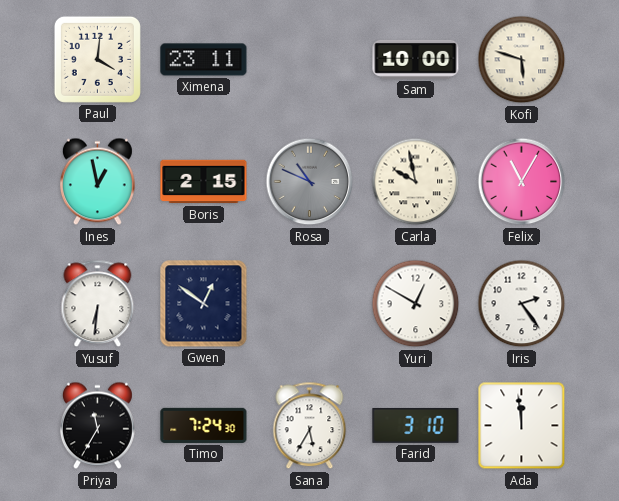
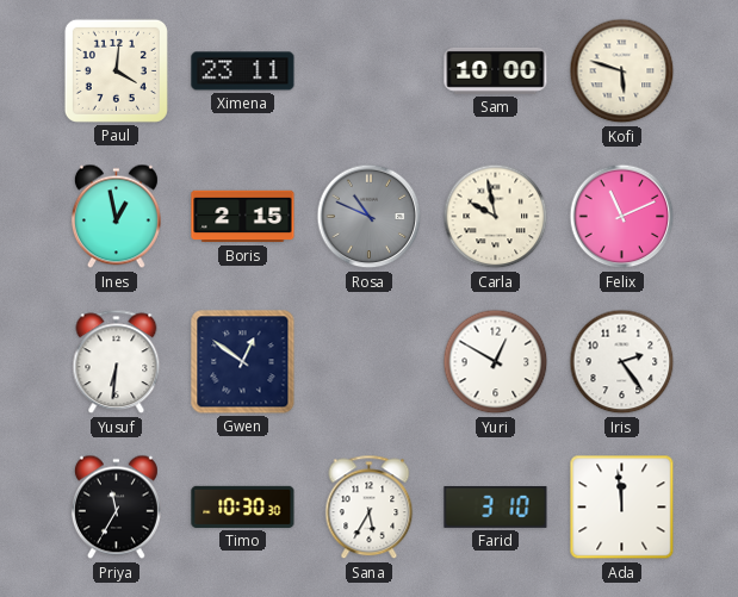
Felix: 11:05 -> 11:11
Timo: 7:24 -> 10:30
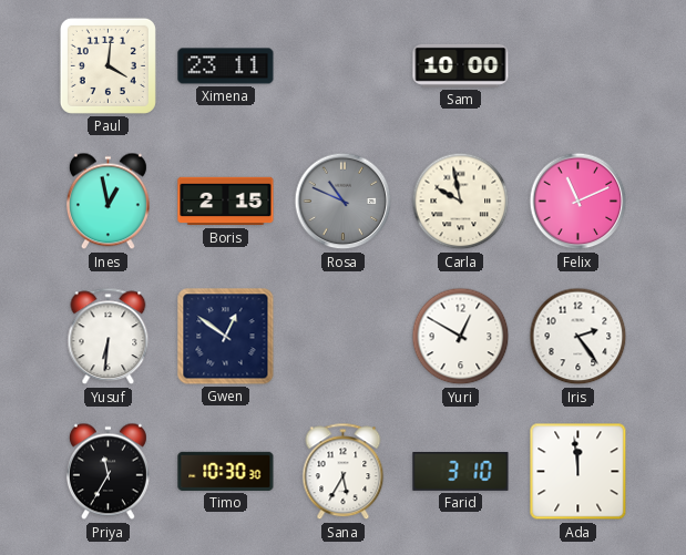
Kofi: 5:48 -> none
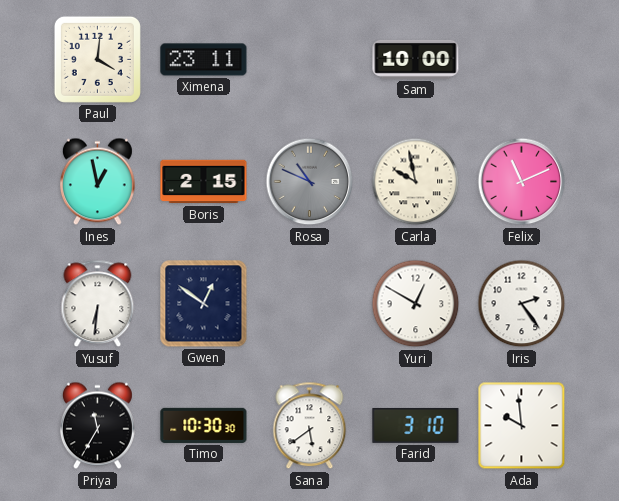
Sana: 5:35 -> 5:39
Ada: 11:59 -> 9:59
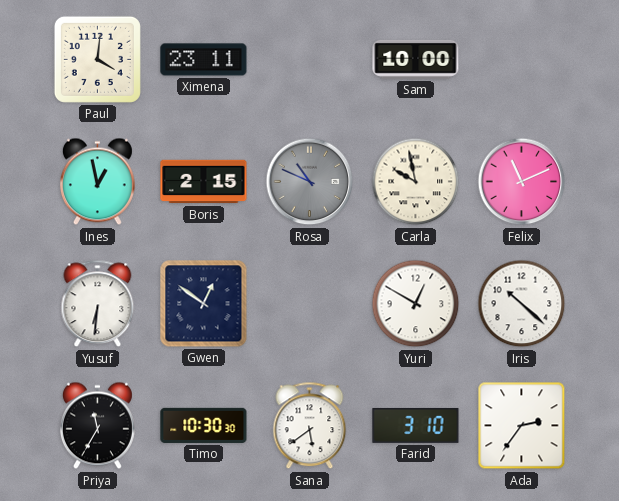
Iris: 2:24 -> 10:22
Ada: 9:59 -> 2:36
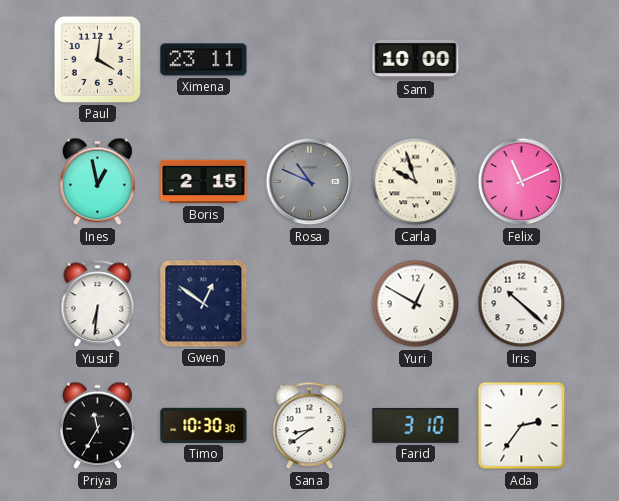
Carla: 9:58 -> 9:57
Sana: 5:39 -> 8:39
